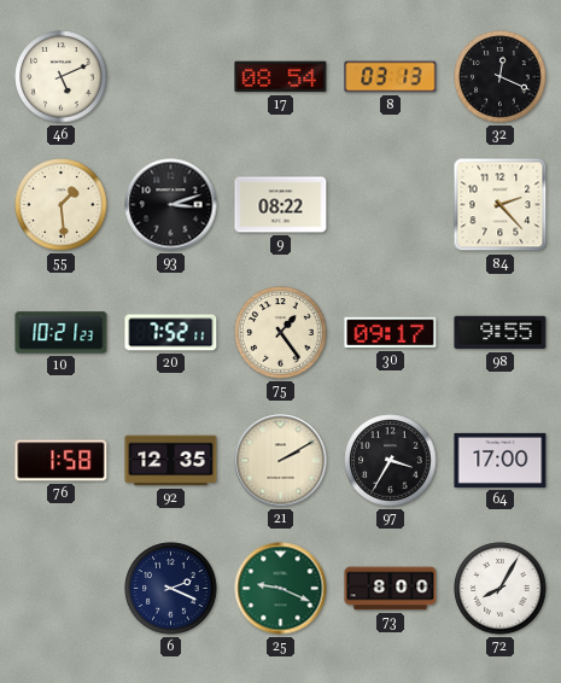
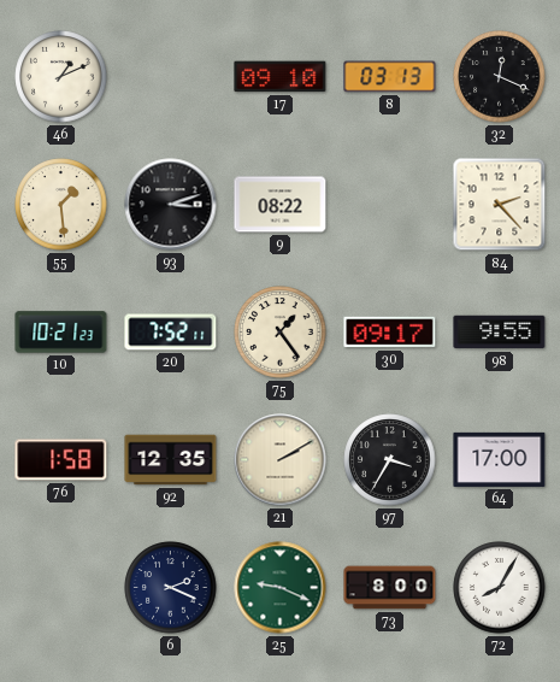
46: 5:11 -> 1:11
17: 08:54 -> 09:10
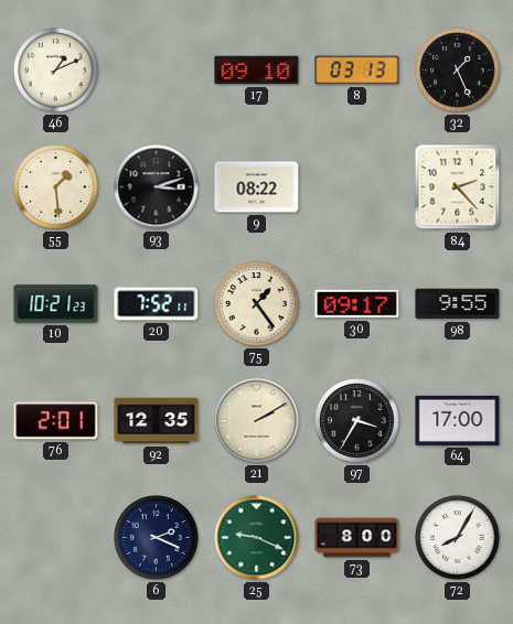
32: 12:19 -> 1:26
76: 1:58 -> 2:01
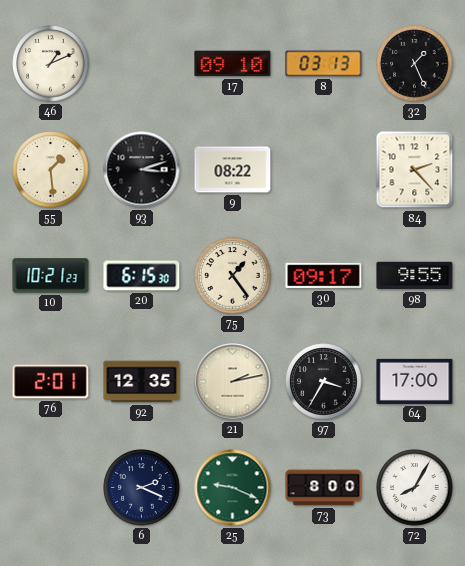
20: 7:52 -> 6:15
21: 2:10 -> 2:13
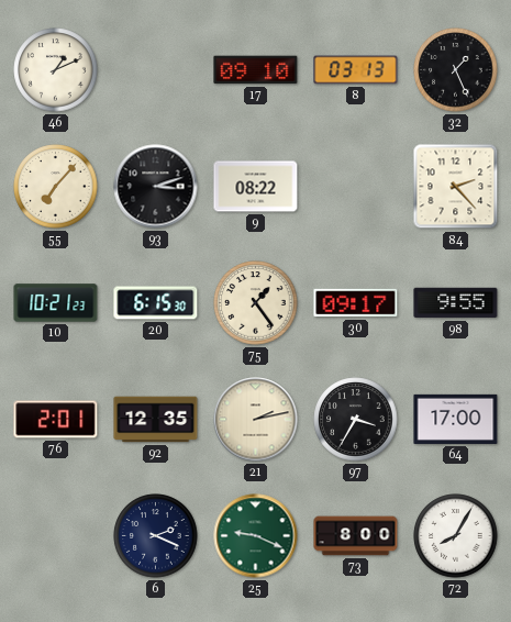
55: 1:29 -> 7:07
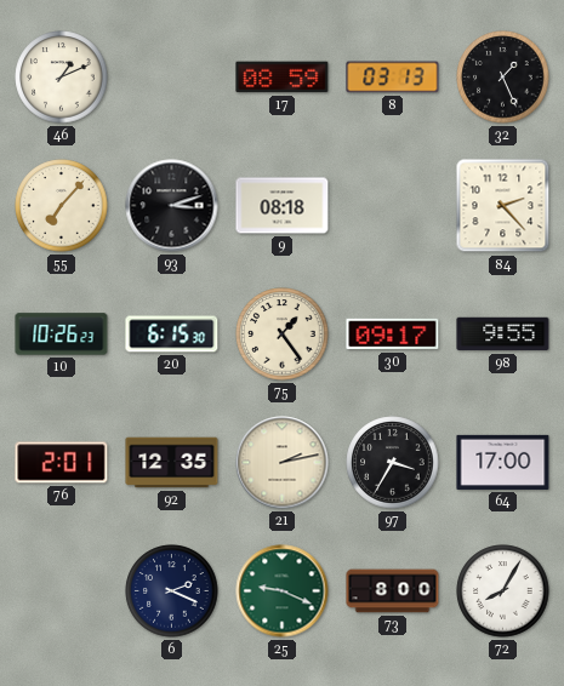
17: 09:10 -> 08:59
9: 08:22 -> 08:18
10: 10:21 -> 10:26
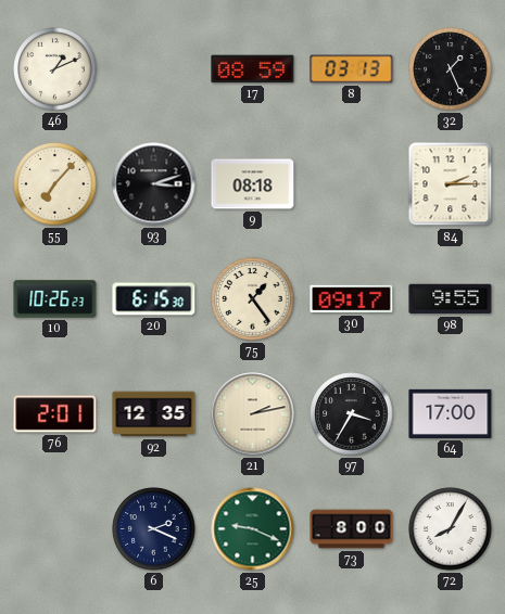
84: 2:23 -> 2:15
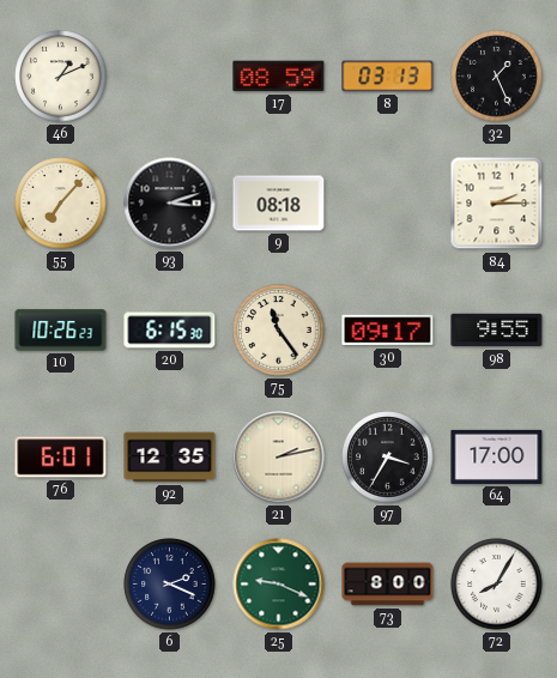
75: 1:24 -> 11:24
76: 2:01 -> 6:01
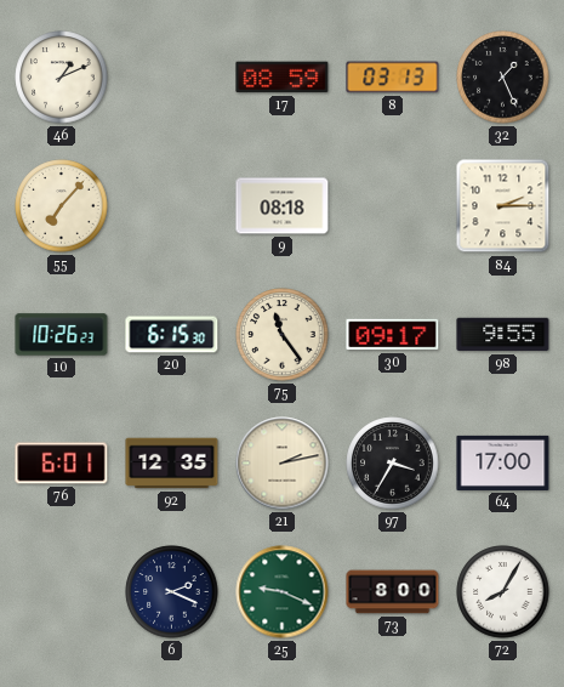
93: 3:12 -> none
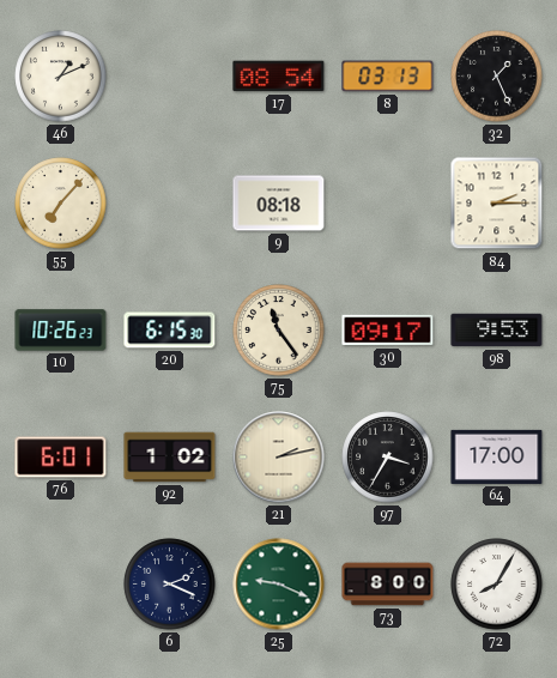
17: 08:59 -> 08:54
98: 9:55 -> 9:53
92: 12:35 -> 1:02
